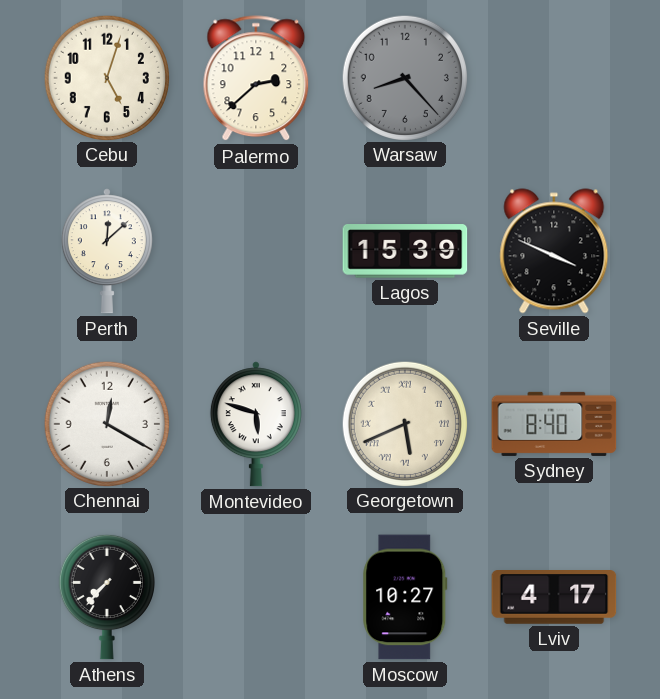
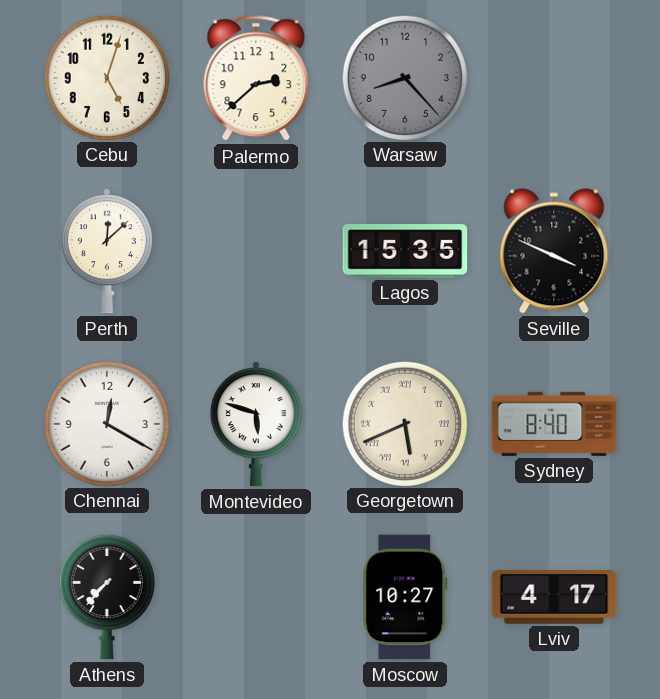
Lagos: 15:39 -> 15:35
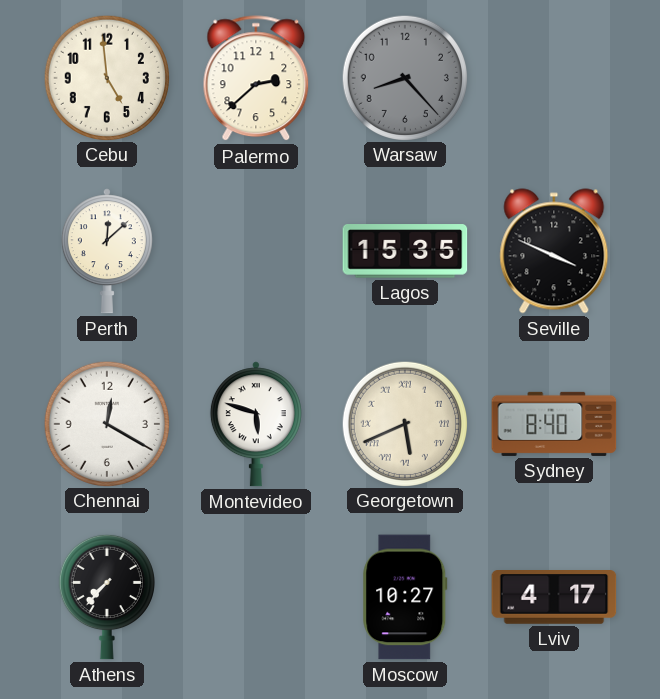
Cebu: 5:03 -> 4:59
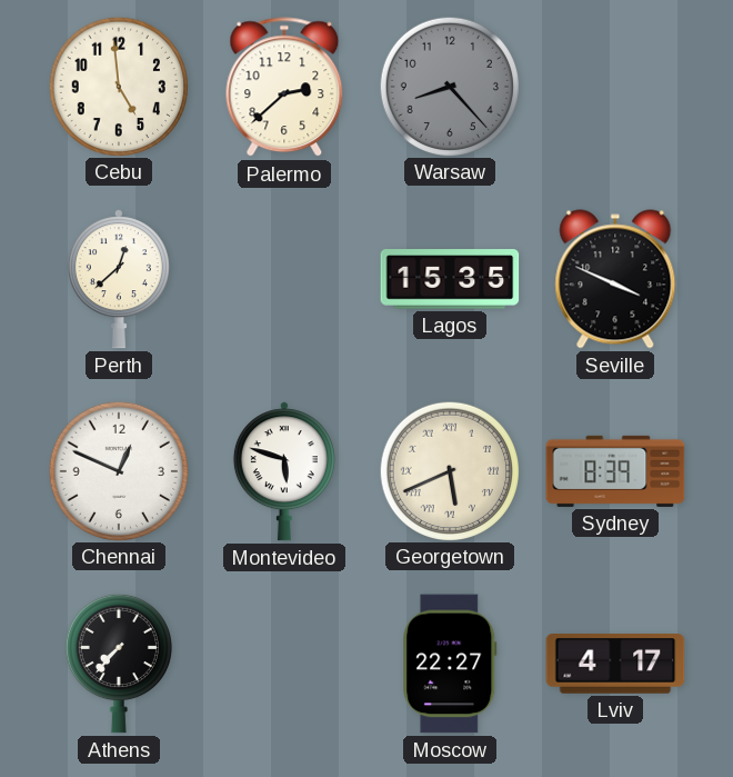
Perth: 12:08 -> 12:38
Chennai: 12:20 -> 12:49
Sydney: 8:40 -> 8:39
Moscow: 10:27 -> 22:27
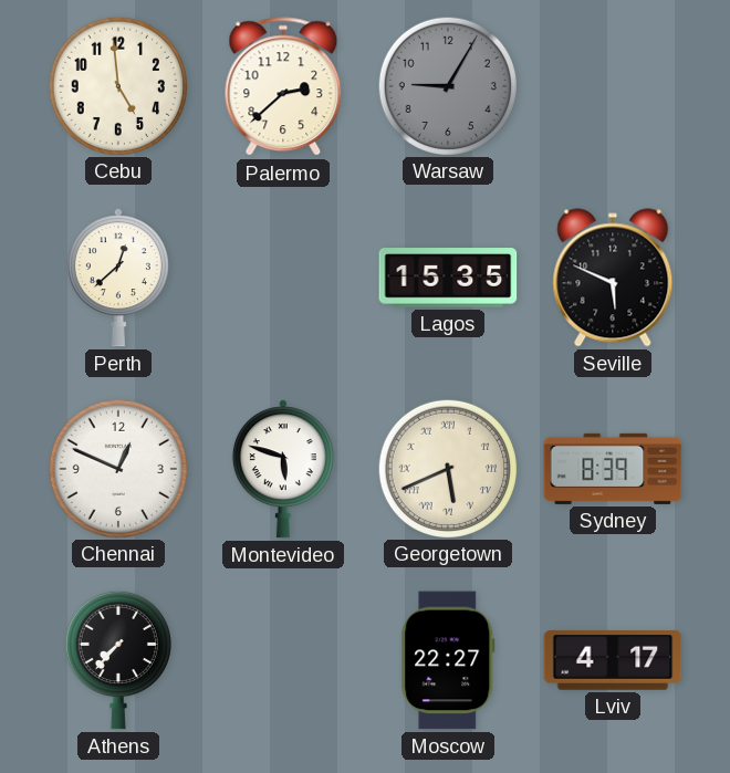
Warsaw: 8:23 -> 9:05
Seville: 3:49 -> 5:49
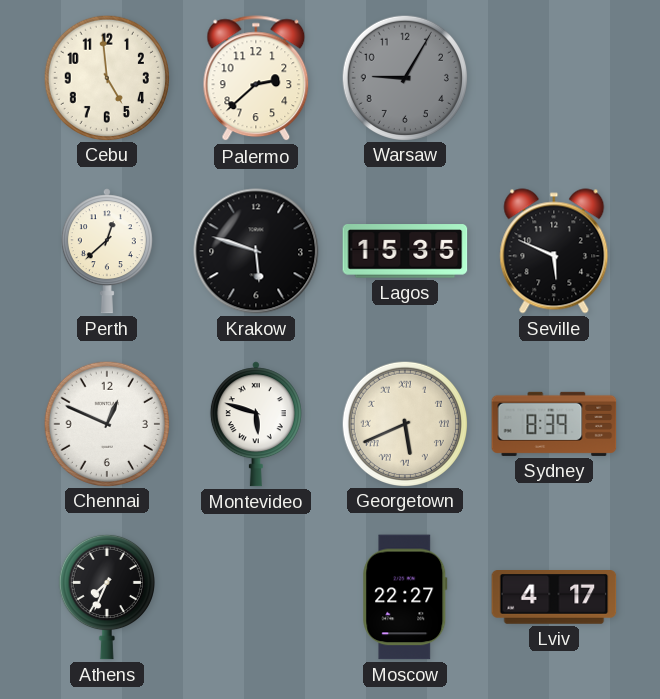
Krakow: none -> 5:48
Athens: 7:37 -> 7:34
